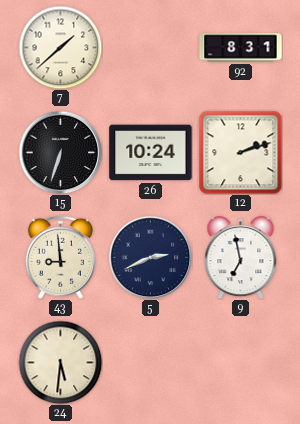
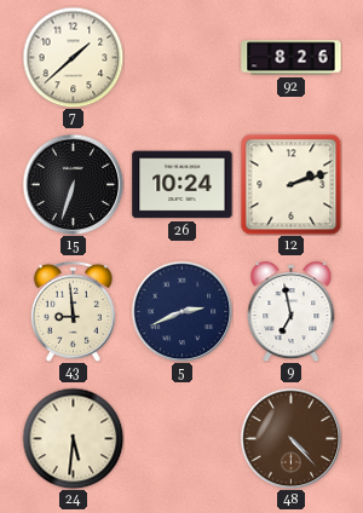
92: 8:31 -> 8:26
48: none -> 4:23
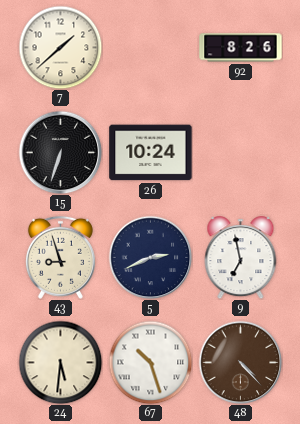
12: 2:12 -> none
43: 8:59 -> 8:57
67: none -> 10:27
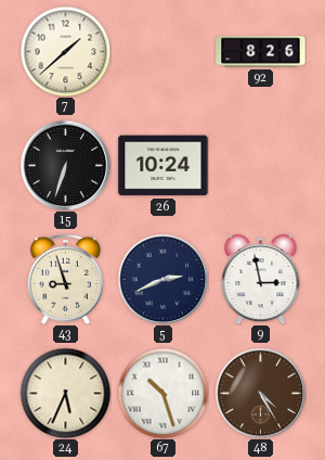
9: 6:58 -> 2:58
24: 5:31 -> 5:34
48: 4:23 -> 4:25
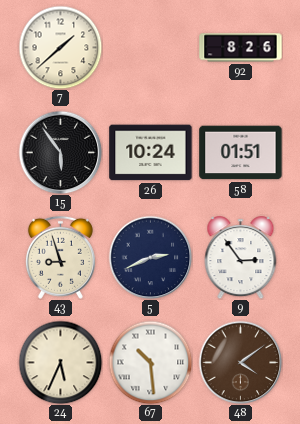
15: 6:33 -> 5:54
58: none -> 01:51
9: 2:58 -> 2:54
67: 10:27 -> 10:29
48: 4:25 -> 4:09
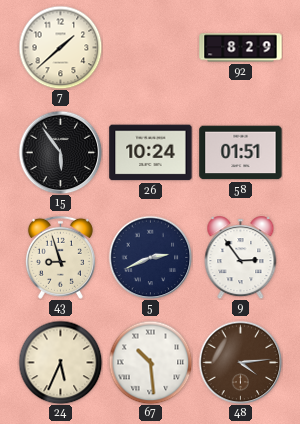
92: 8:26 -> 8:29
48: 4:09 -> 4:14
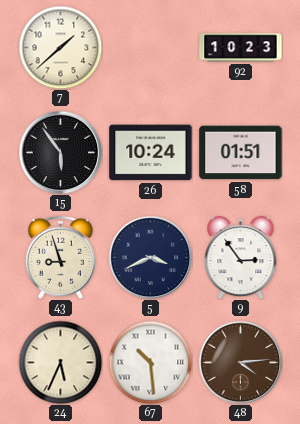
92: 8:29 -> 10:23
5: 2:41 -> 3:41
